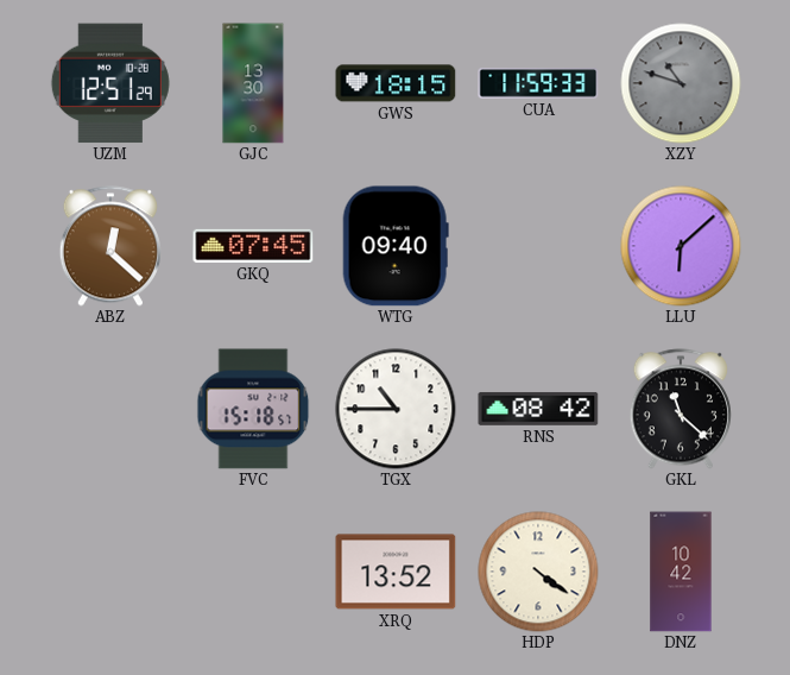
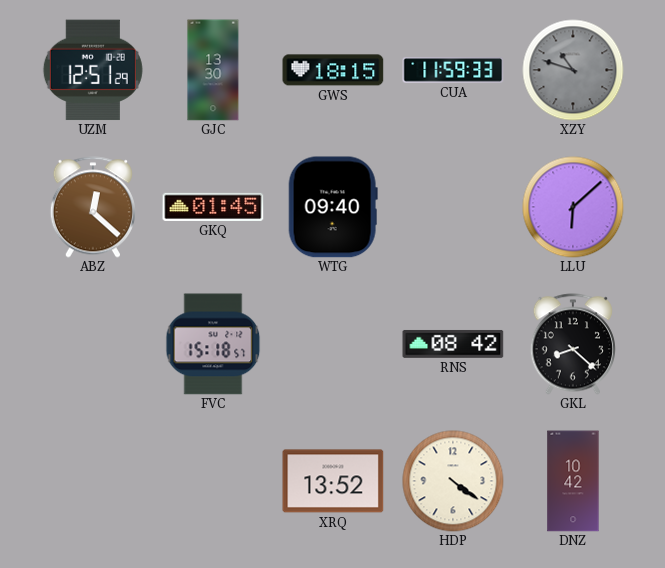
GKQ: 07:45 -> 01:45
TGX: 10:45 -> none
GKL: 11:22 -> 8:22
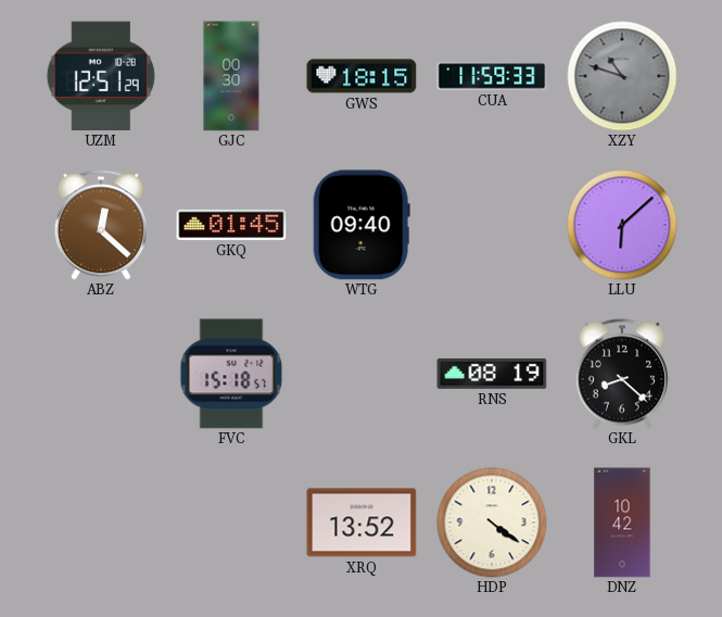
GJC: 13:30 -> 00:30
RNS: 08:42 -> 08:19
